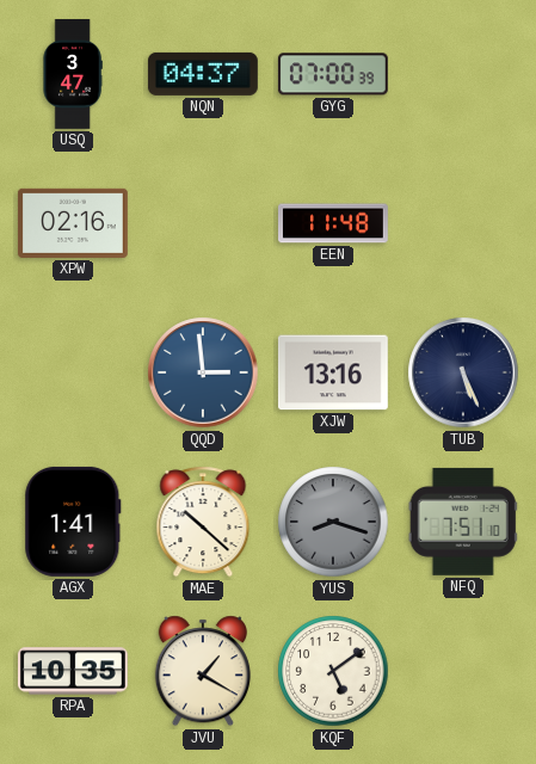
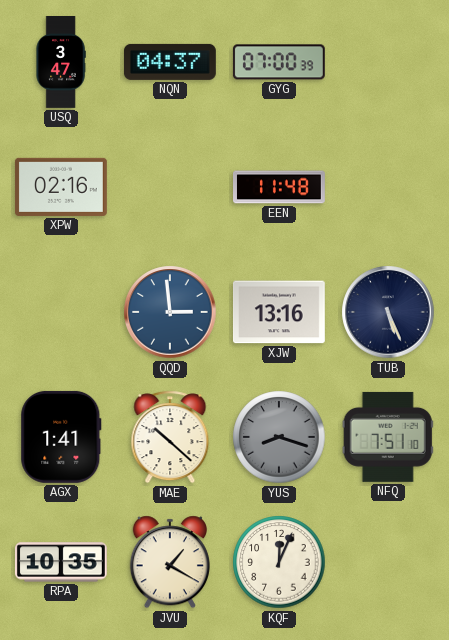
KQF: 5:09 -> 12:04
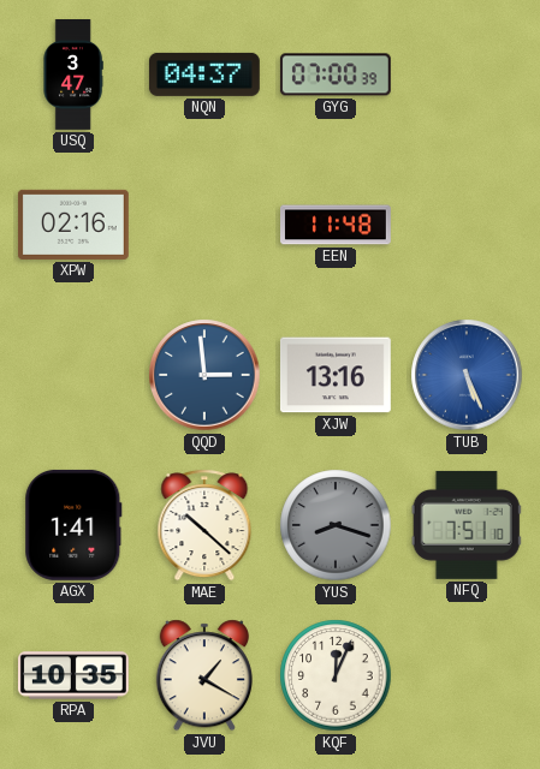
TUB dial: navy -> blue
